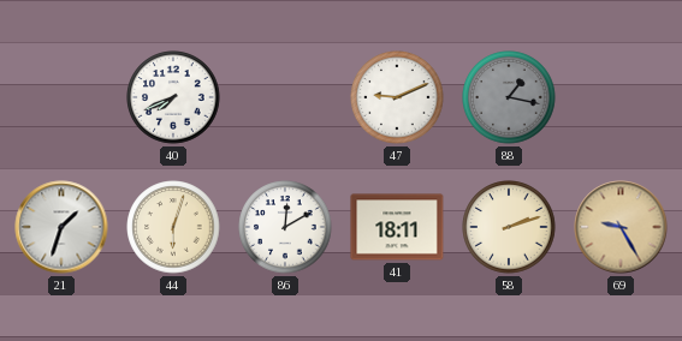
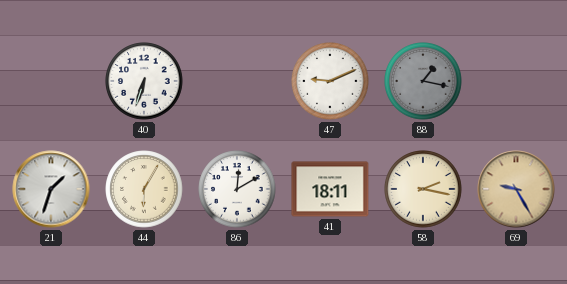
40: 7:41 -> 6:33
44: 6:03 -> 6:05
58: 2:12 -> 2:17
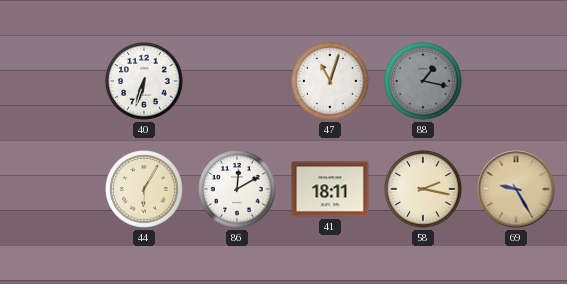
47: 9:11 -> 11:03
21: 1:33 -> none
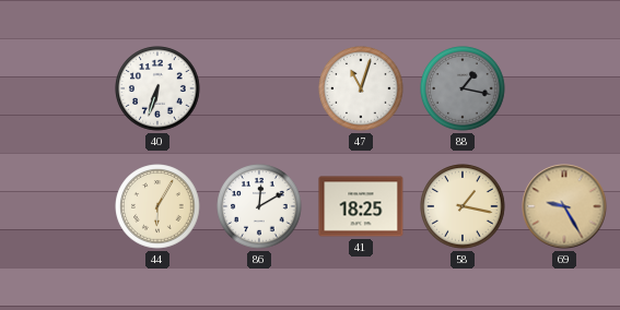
41: 18:11 -> 18:25
58: 2:17 -> 1:17
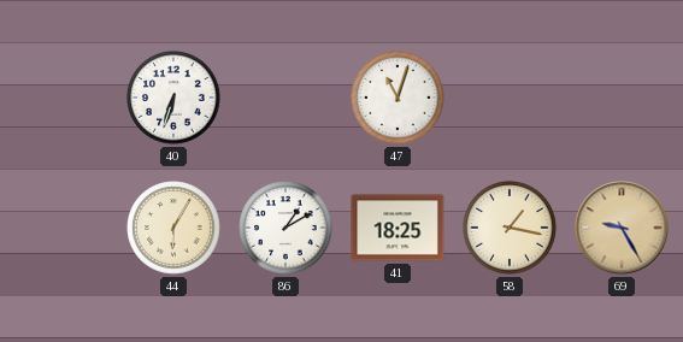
88: 1:17 -> none
86: 12:10 -> 1:10
